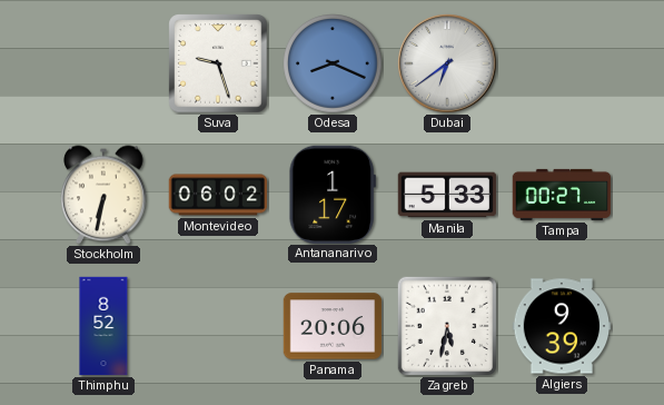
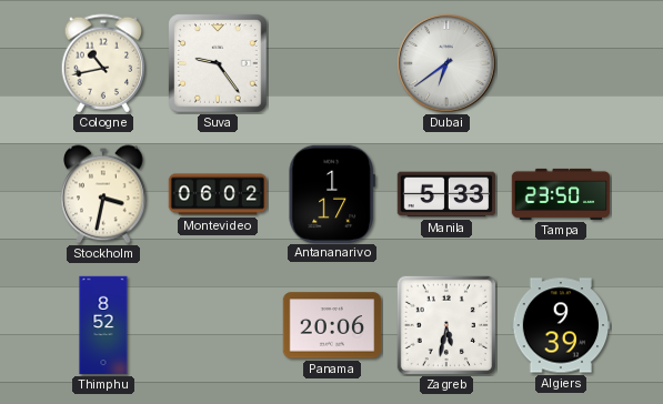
Cologne: none -> 10:43
Suva: 9:27 -> 9:24
Odesa: 8:19 -> none
Stockholm: 6:32 -> 3:32
Tampa: 00:27 -> 23:50
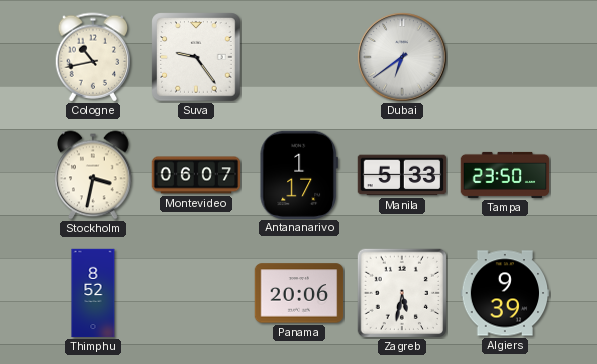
Montevideo: 06:02 -> 06:07
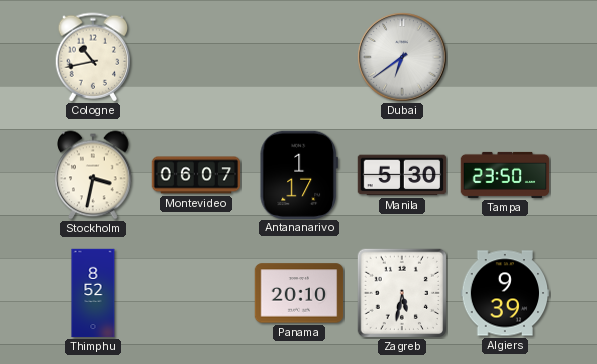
Suva: 9:24 -> none
Manila: 5:33 -> 5:30
Panama: 20:06 -> 20:10
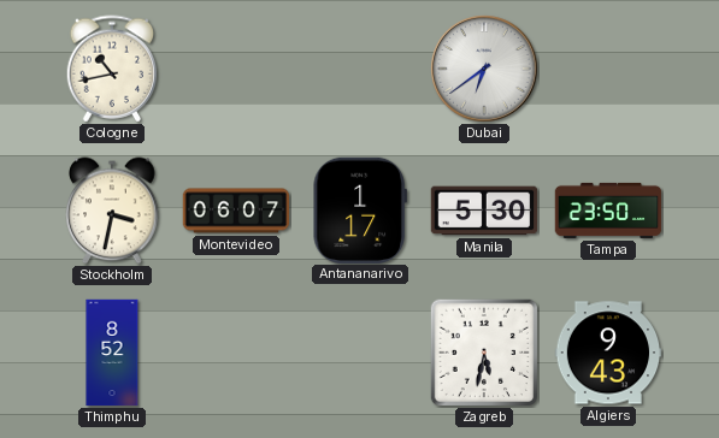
Panama: 20:10 -> none
Algiers: 9:39 -> 9:43
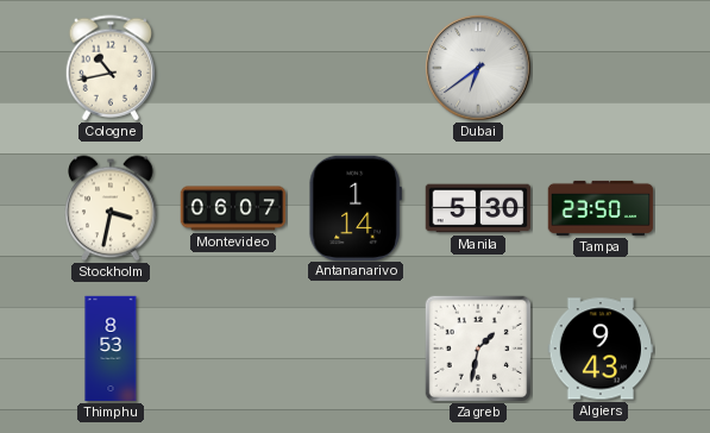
Antananarivo: 1:17 -> 1:14
Thimphu: 8:52 -> 8:53
Zagreb: 5:32 -> 1:32
